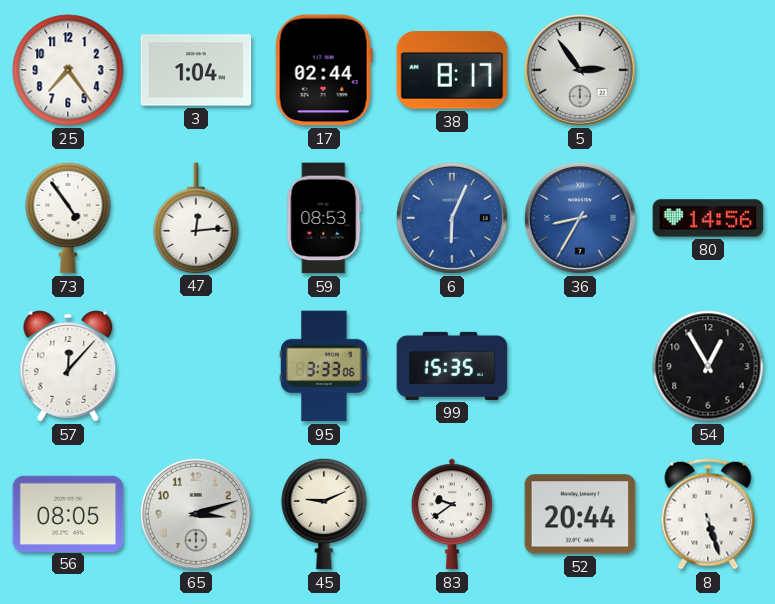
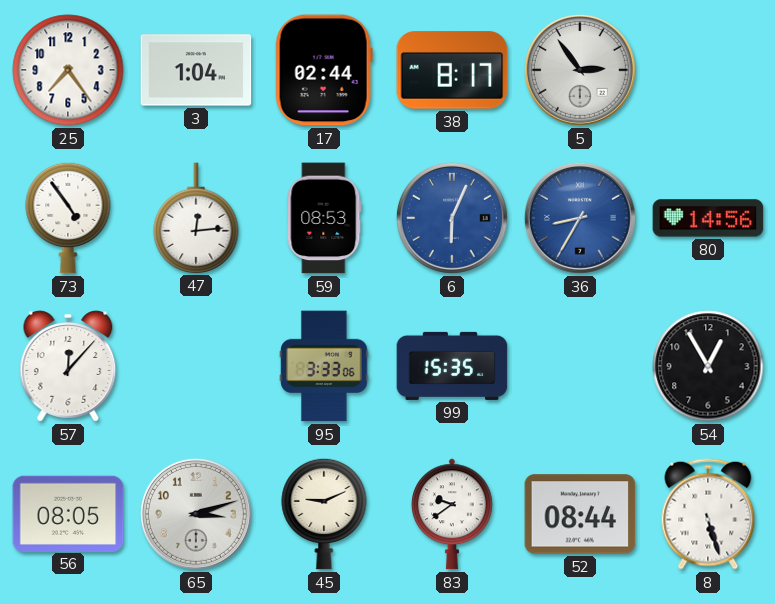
52: 20:44 -> 08:44
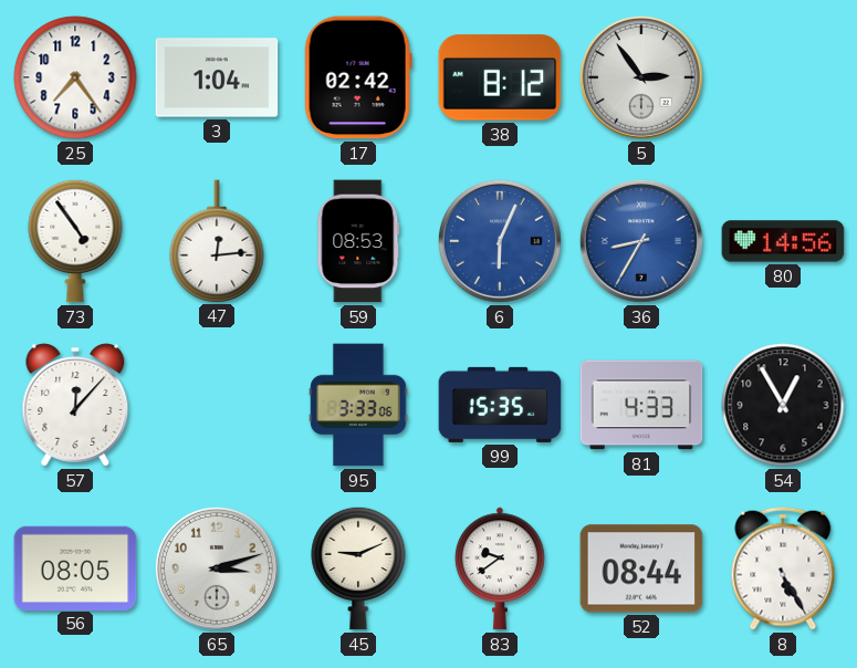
17: 02:44 -> 02:42
38: 8:17 -> 8:12
81: none -> 4:33
8: 5:27 -> 5:25
